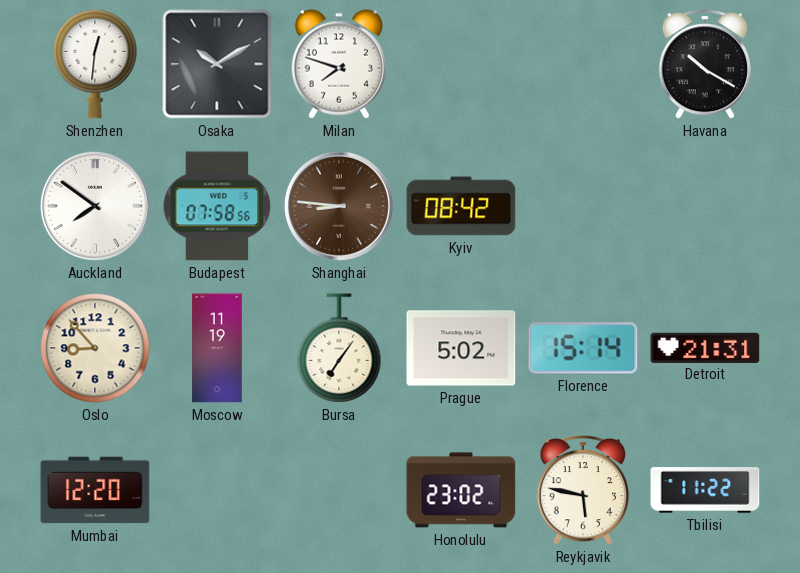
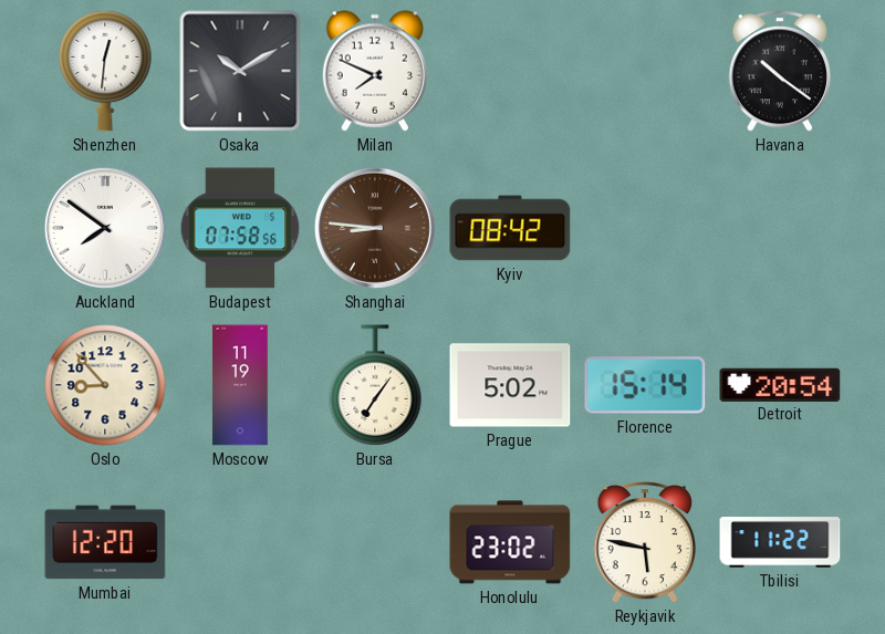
Milan: 7:48 -> 7:49
Havana: 10:20 -> 10:21
Detroit: 21:31 -> 20:54
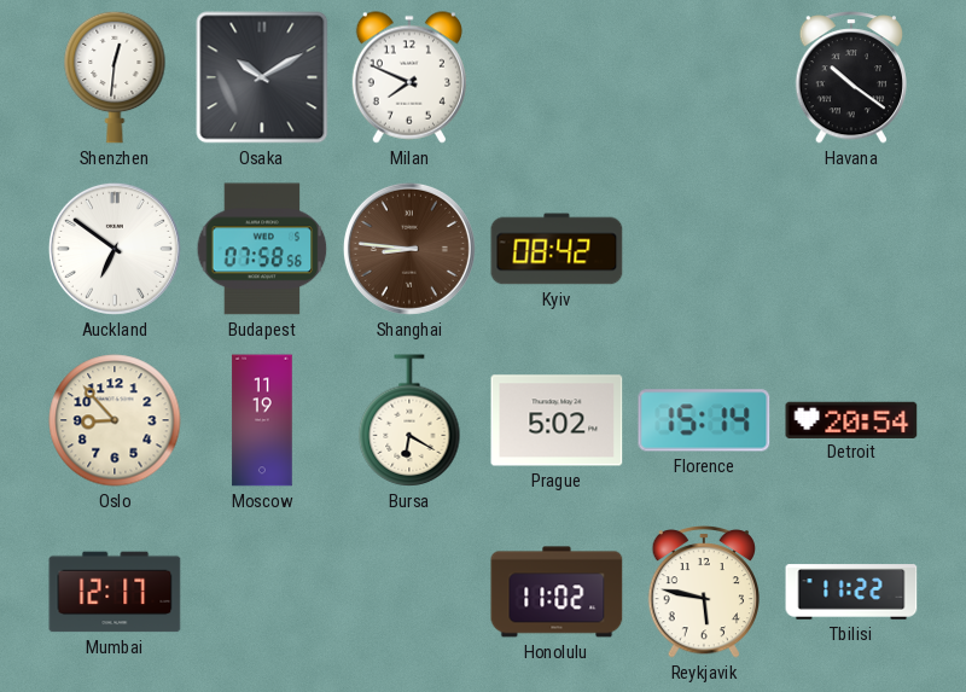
Auckland: 7:51 -> 6:51
Bursa: 7:06 -> 6:20
Mumbai: 12:20 -> 12:17
Honolulu: 23:02 -> 11:02
